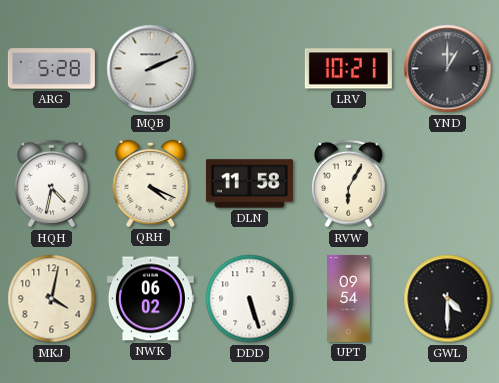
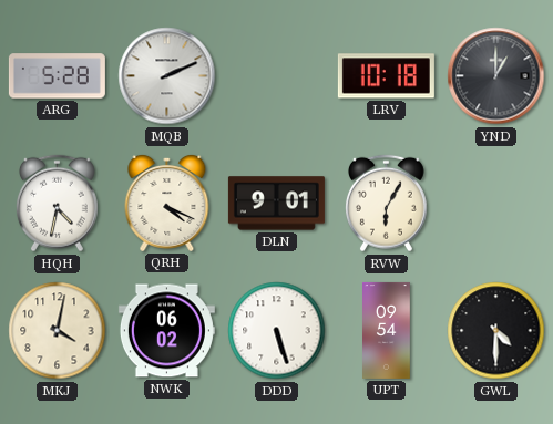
LRV: 10:21 -> 10:18
DLN: 11:58 -> 9:01
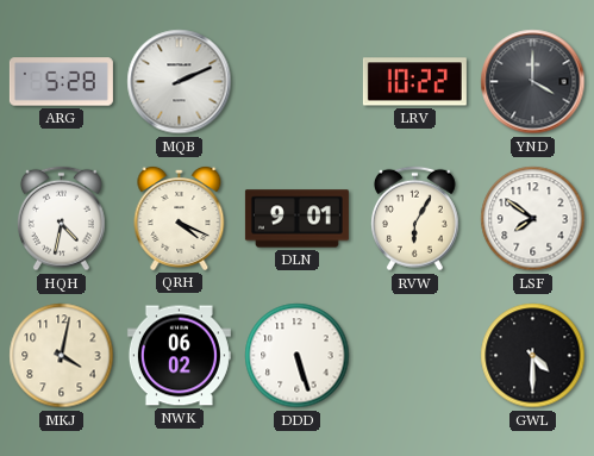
LRV: 10:18 -> 10:22
YND: 1:00 -> 4:00
LSF: none -> 7:51
UPT: 09:54 -> none
